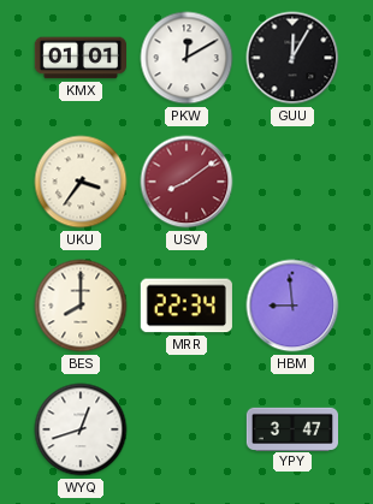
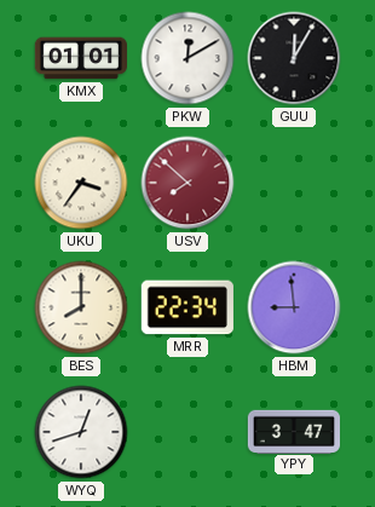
USV: 8:09 -> 7:52
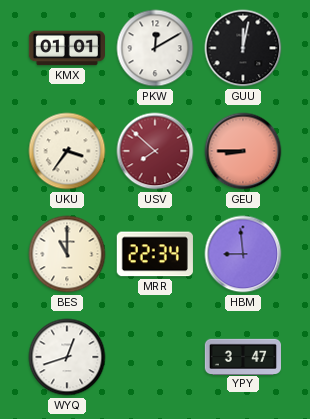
GUU: 12:05 -> 12:02
GEU: none -> 8:45
BES: 8:00 -> 11:00
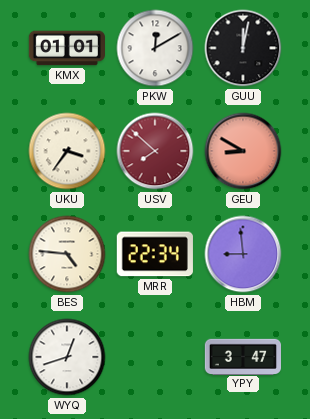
GEU: 8:45 -> 8:50
BES: 11:00 -> 4:46
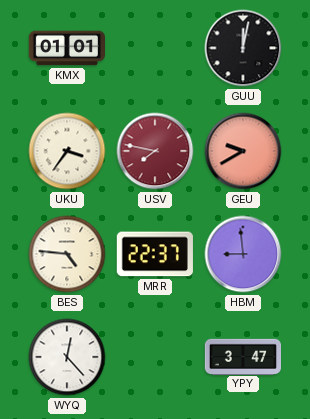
PKW: 12:10 -> none
USV: 7:52 -> 7:47
GEU: 8:50 -> 9:40
MRR: 22:34 -> 22:37
WYQ: 12:42 -> 12:23
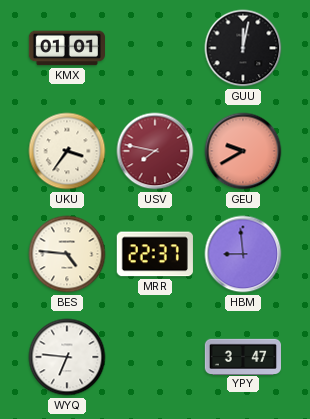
WYQ: 12:23 -> 6:46
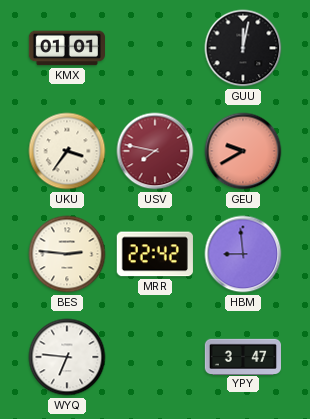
BES: 4:46 -> 2:46
MRR: 22:37 -> 22:42
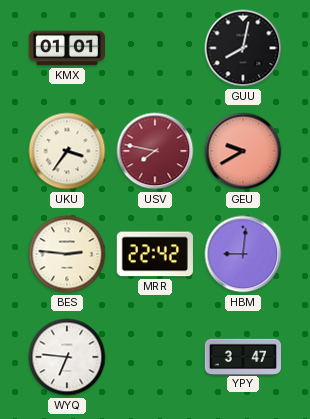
GUU: 12:02 -> 8:02
HBM: 8:59 -> 9:01
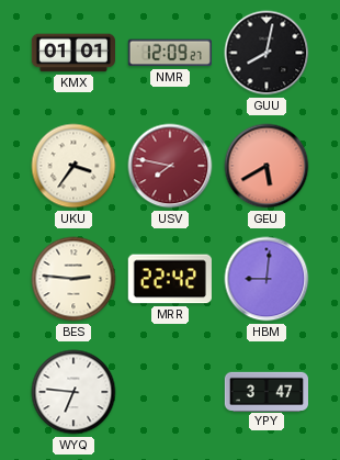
NMR: none -> 12:09
GEU: 9:40 -> 5:40
